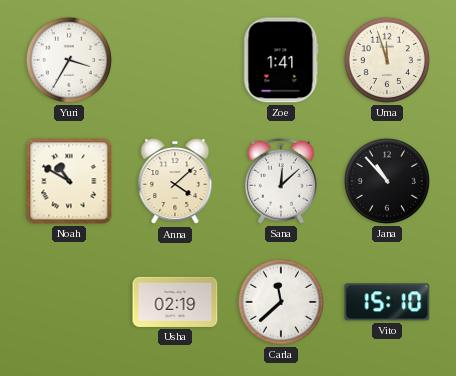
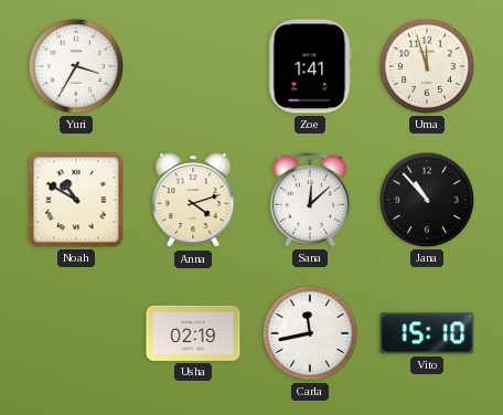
Anna: 4:08 -> 4:12
Carla: 11:38 -> 11:43
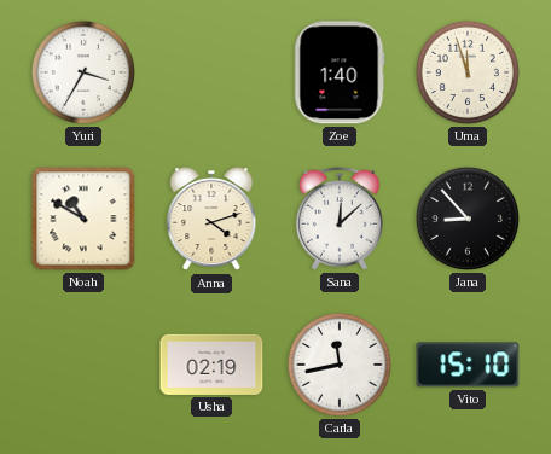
Zoe: 1:41 -> 1:40
Jana: 10:53 -> 8:53
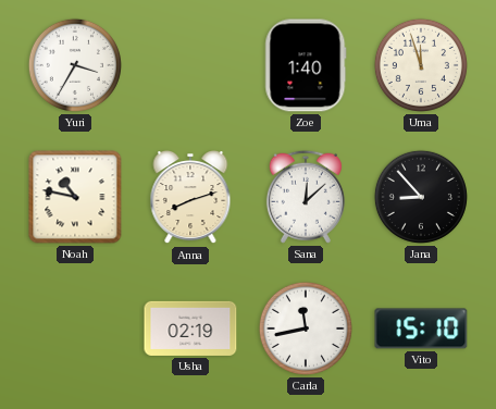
Noah: 10:50 -> 10:47
Anna: 4:12 -> 8:12
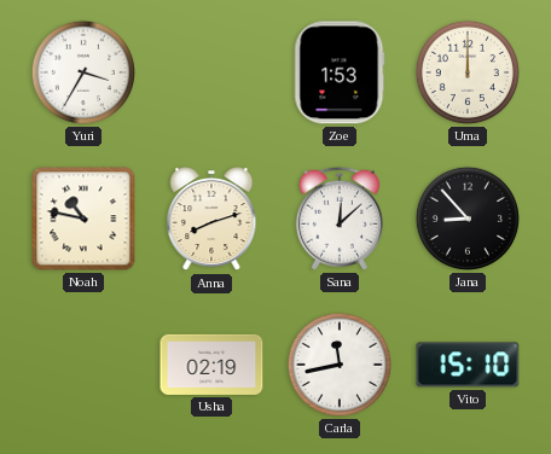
Zoe: 1:40 -> 1:53
Uma: 11:57 -> 12:00
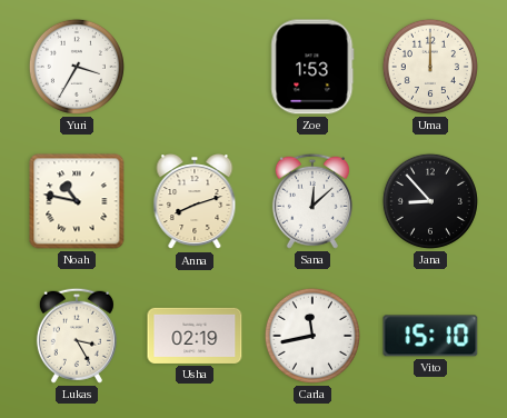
Lukas: none -> 3:25
